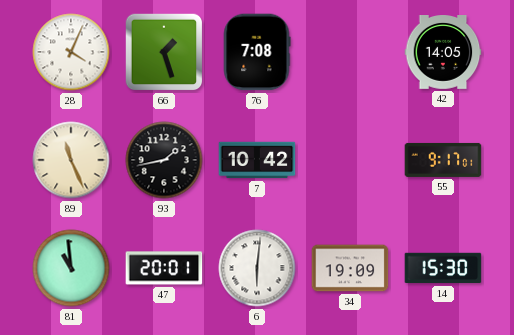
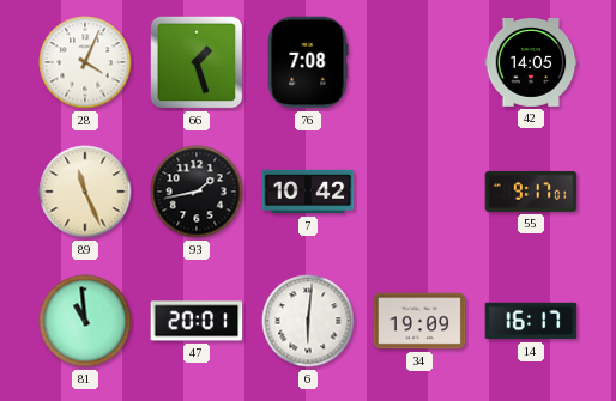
14: 15:30 -> 16:17
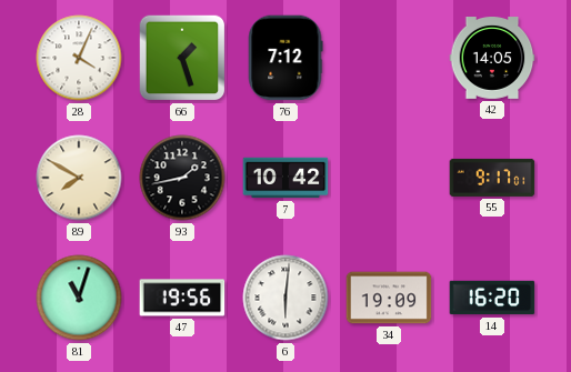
76: 7:08 -> 7:12
89: 11:26 -> 7:50
81: 10:59 -> 11:03
47: 20:01 -> 19:56
14: 16:17 -> 16:20
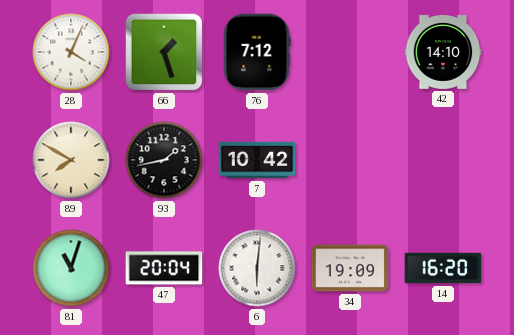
42: 14:05 -> 14:10
55: 9:17 -> none
47: 19:56 -> 20:04
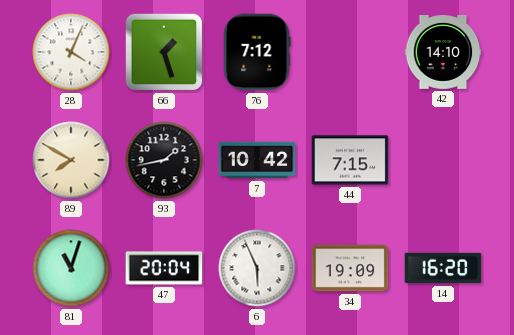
44: none -> 7:15
6: 6:01 -> 5:56
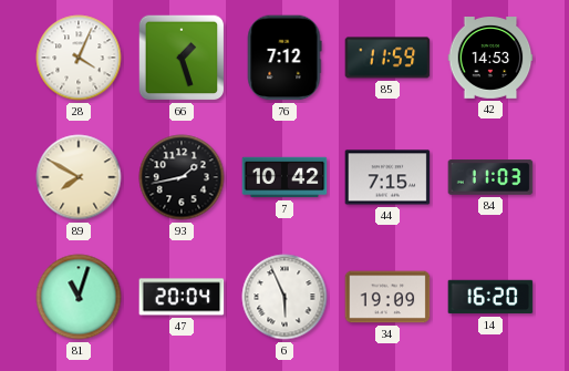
85: none -> 11:59
42: 14:10 -> 14:53
84: none -> 11:03
